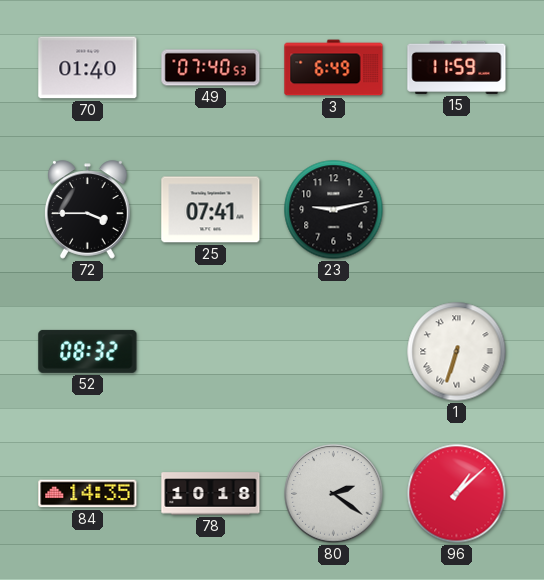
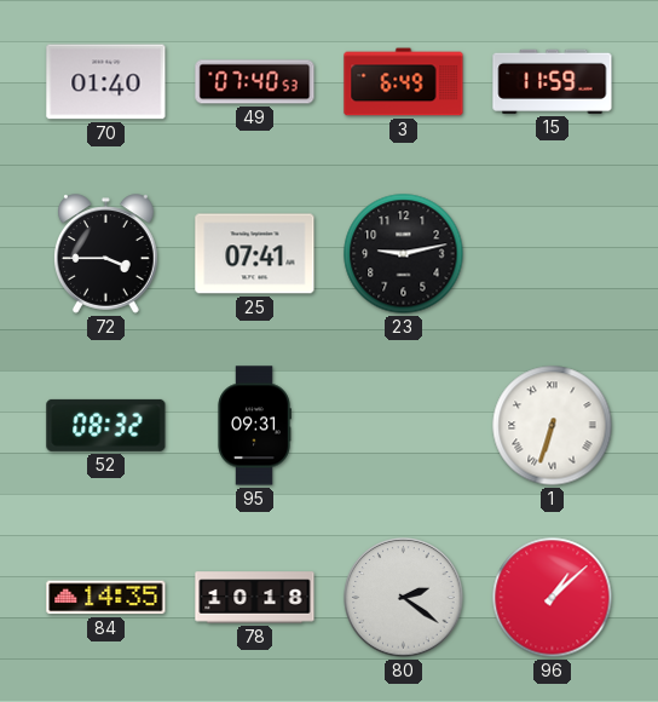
95: none -> 09:31
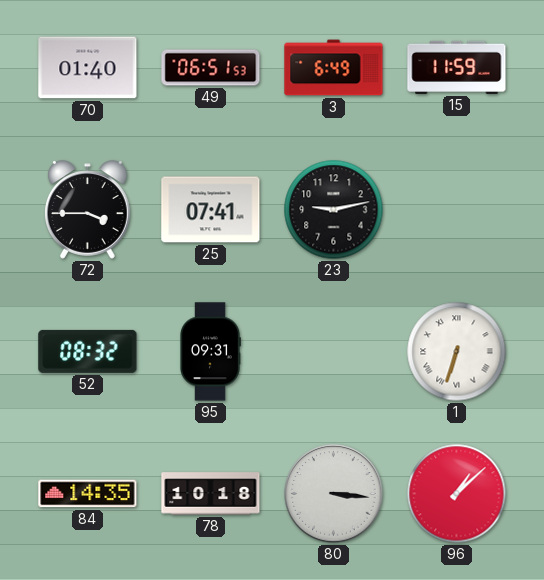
49: 07:40 -> 06:51
80: 2:21 -> 3:16
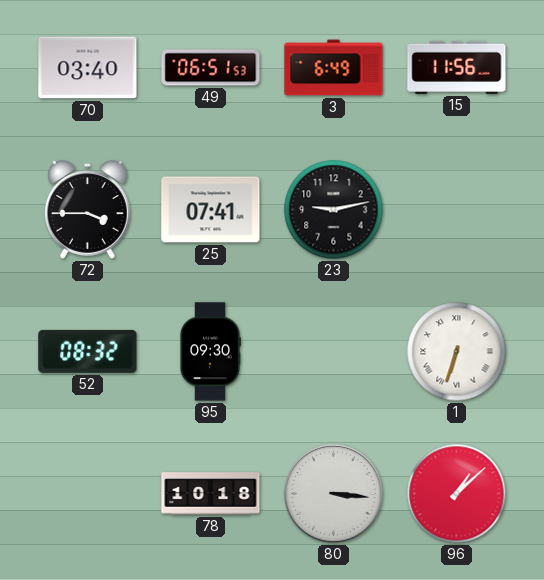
70: 01:40 -> 03:40
15: 11:59 -> 11:56
95: 09:31 -> 09:30
84: 14:35 -> none
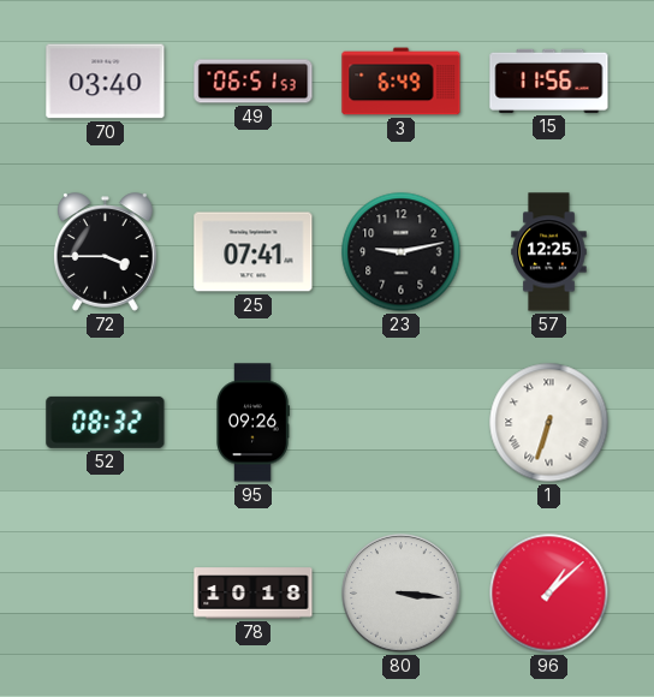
57: none -> 12:25
95: 09:30 -> 09:26
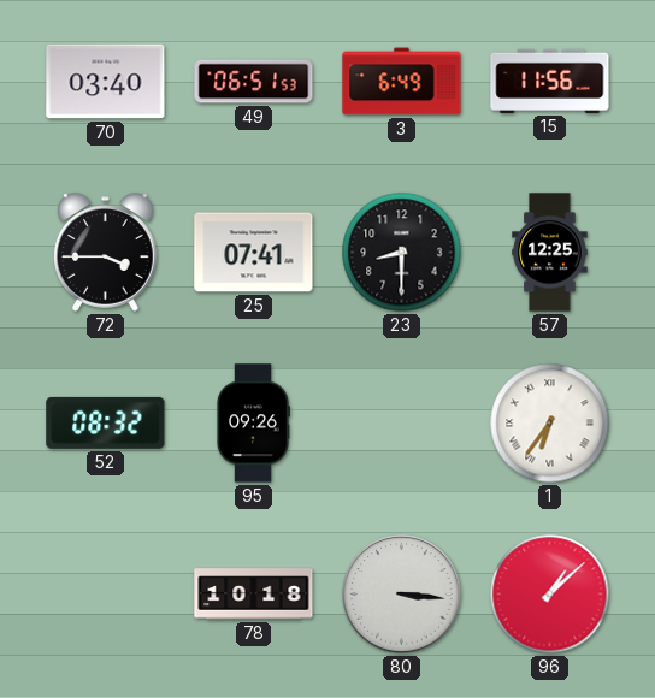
23: 9:13 -> 8:30
1: 6:33 -> 6:36
